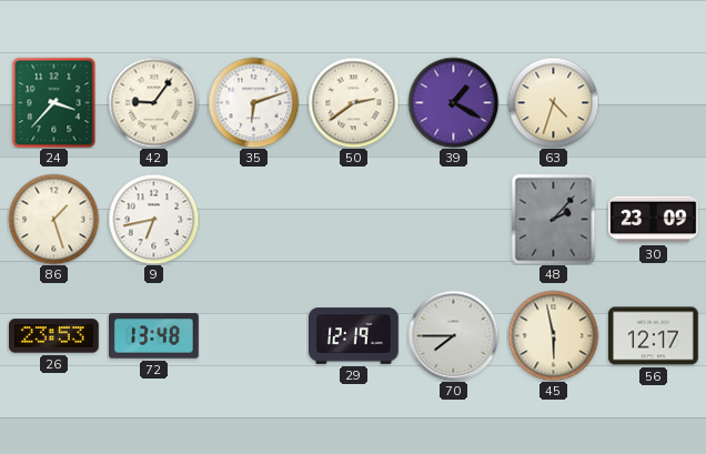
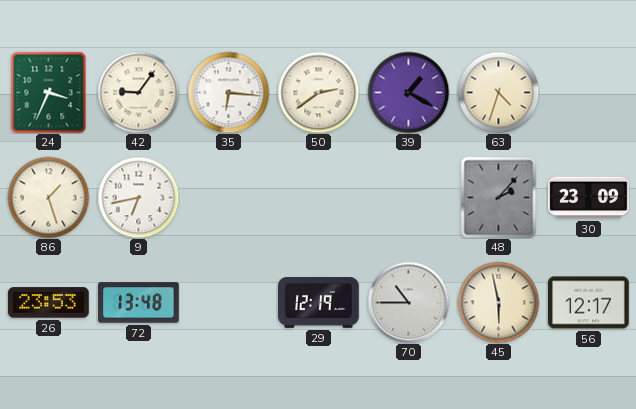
24: 3:37 -> 3:34
35: 6:12 -> 6:16
70: 7:45 -> 10:45
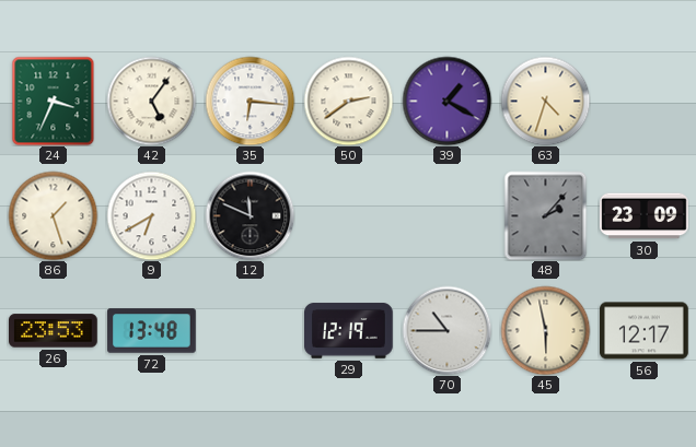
42: 9:06 -> 5:06
9: 6:43 -> 6:40
12: none -> 11:49
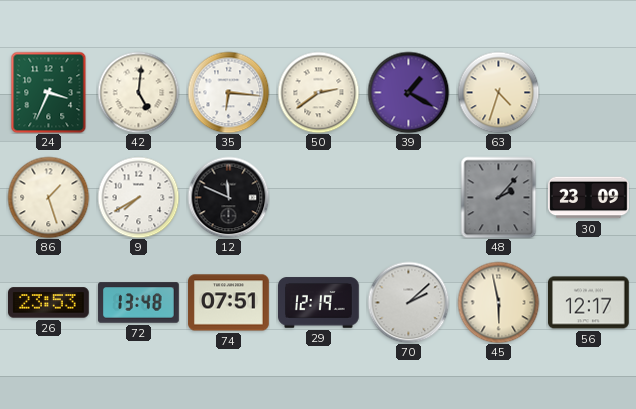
42: 5:06 -> 5:01
9: 6:40 -> 7:40
74: none -> 07:51
70: 10:45 -> 2:08
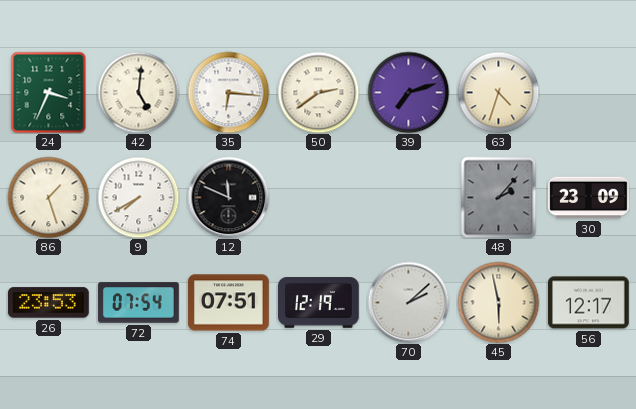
39: 1:20 -> 7:12
72: 13:48 -> 07:54
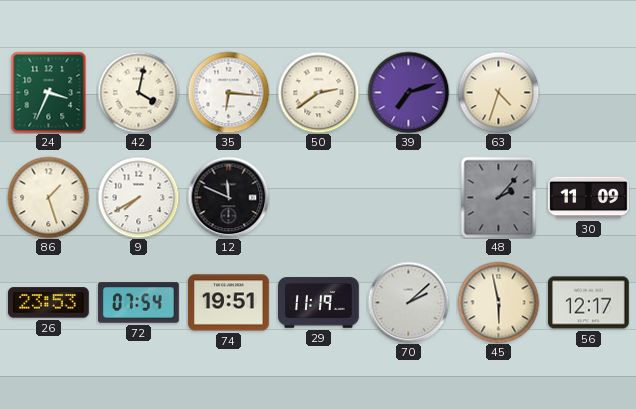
42: 5:01 -> 4:02
30: 23:09 -> 11:09
74: 07:51 -> 19:51
29: 12:19 -> 11:19
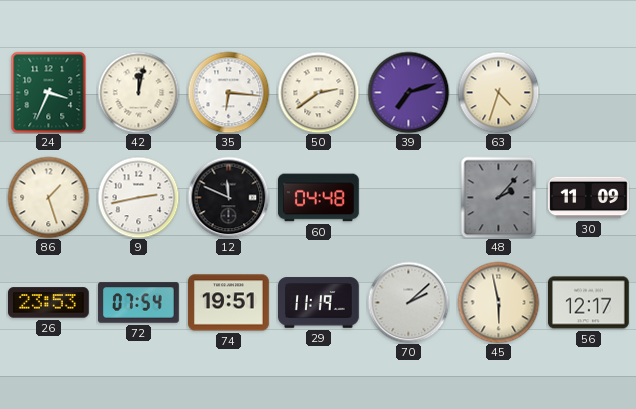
42: 4:02 -> 12:02
9: 7:40 -> 2:43
60: none -> 04:48
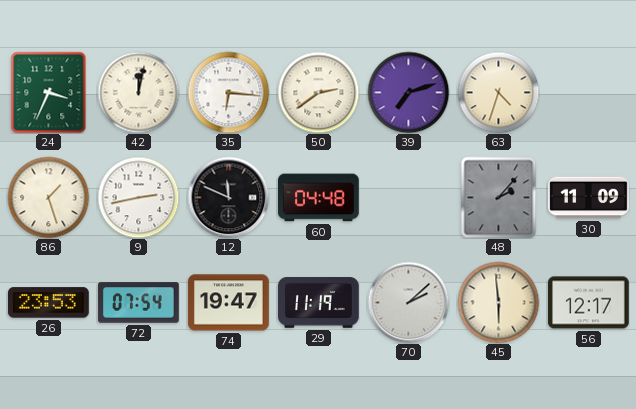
74: 19:51 -> 19:47
45: 5:58 -> 5:59
